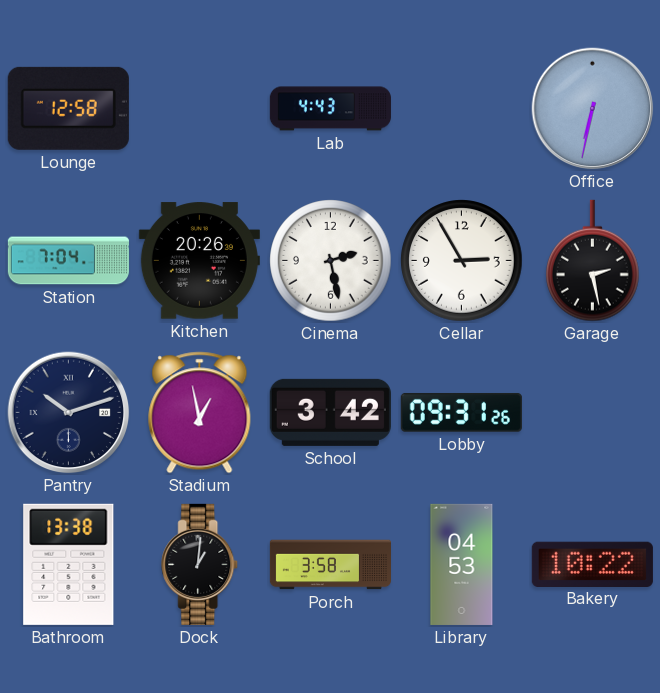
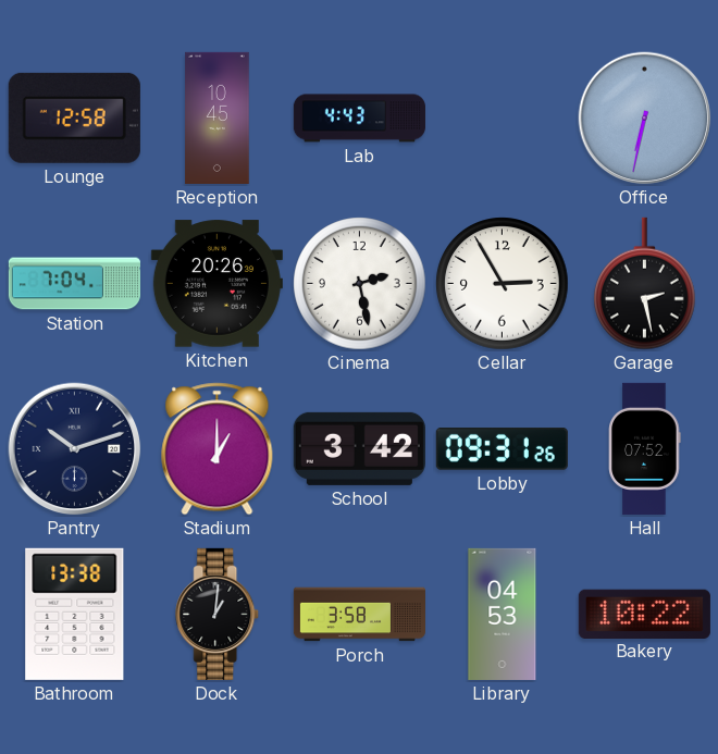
Reception: none -> 10:45
Stadium: 12:58 -> 1:00
Hall: none -> 07:52
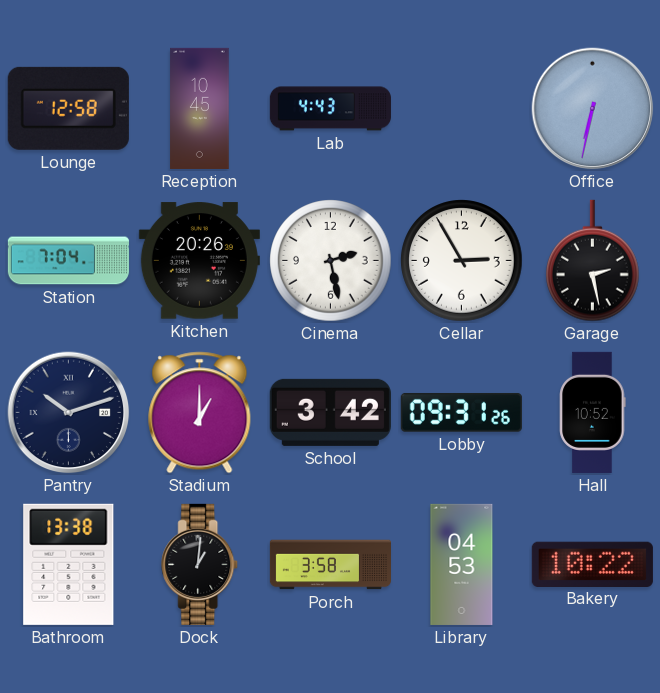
Hall: 07:52 -> 10:52
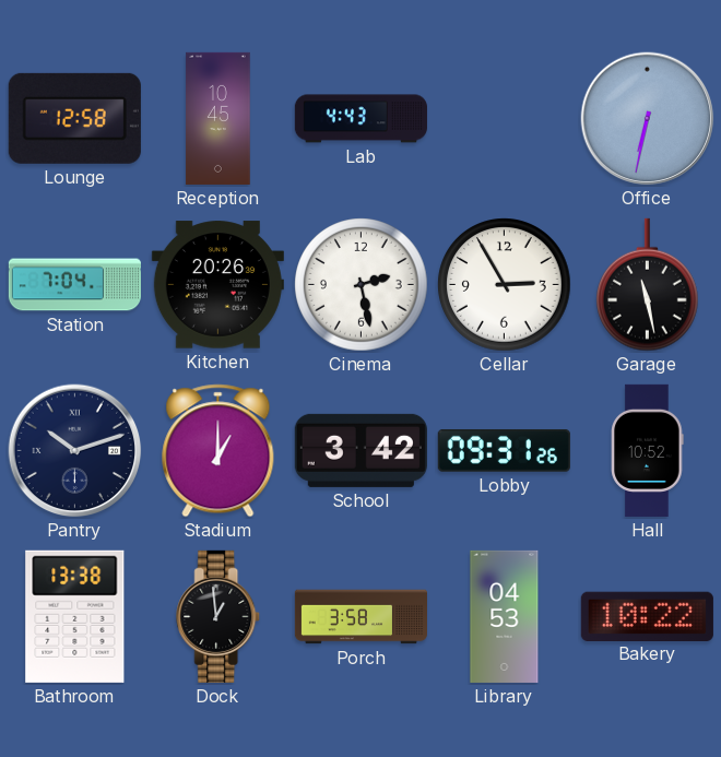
Garage: 2:28 -> 11:28
Dock: 1:01 -> 12:59
